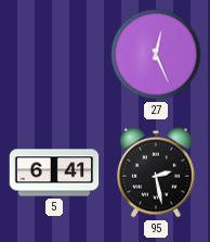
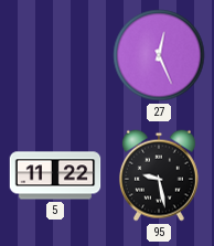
5: 6:41 -> 11:22
95: 2:28 -> 9:28
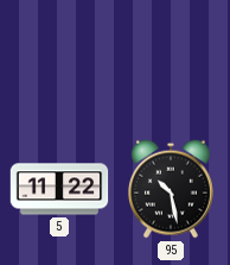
27: 12:26 -> none
95: 9:28 -> 10:28
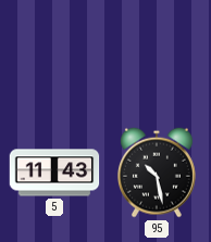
5: 11:22 -> 11:43
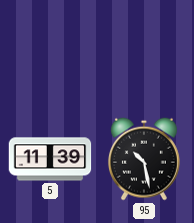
5: 11:43 -> 11:39
